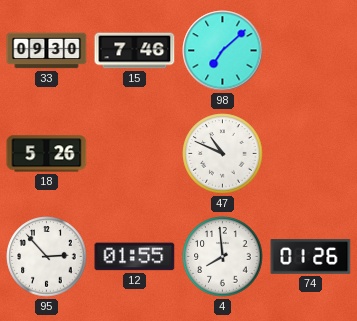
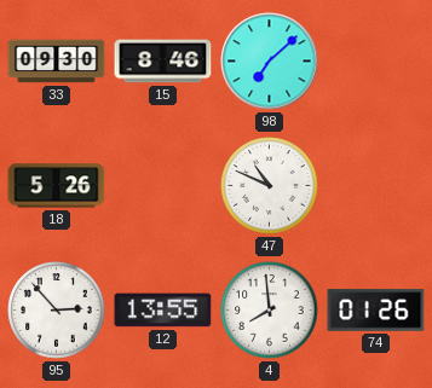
15: 7:46 -> 8:46
12: 01:55 -> 13:55
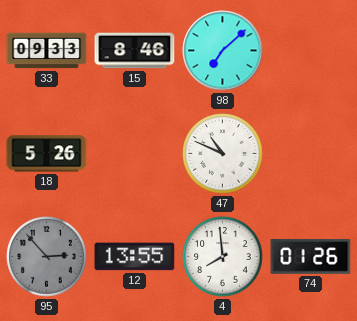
33: 09:30 -> 09:33
95 dial: white -> grey
